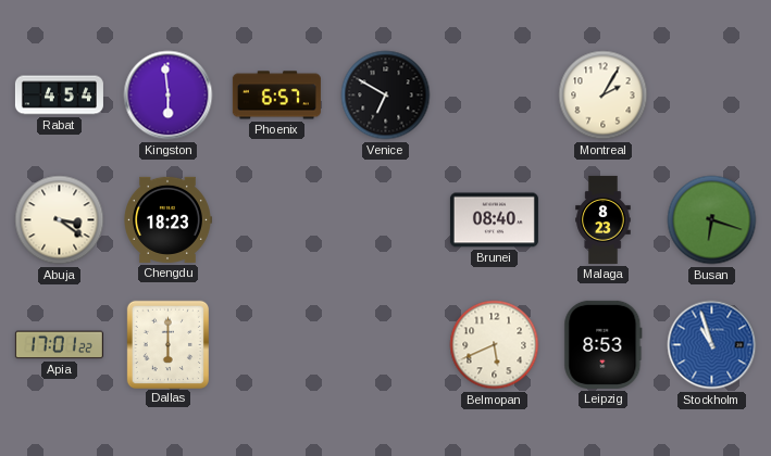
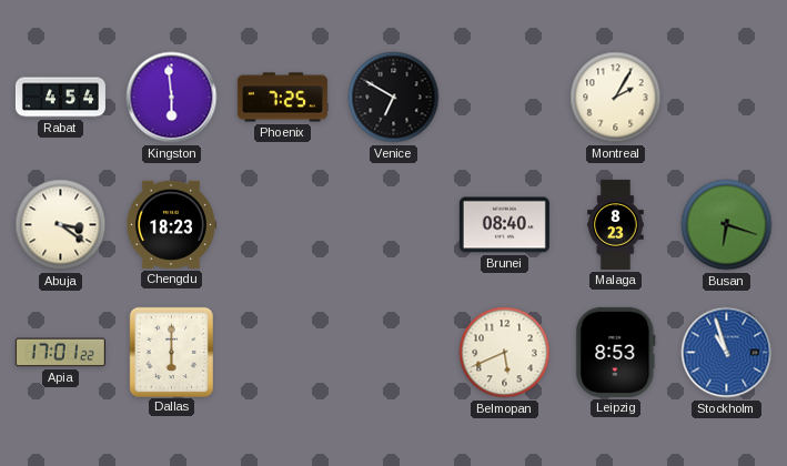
Phoenix: 6:57 -> 7:25
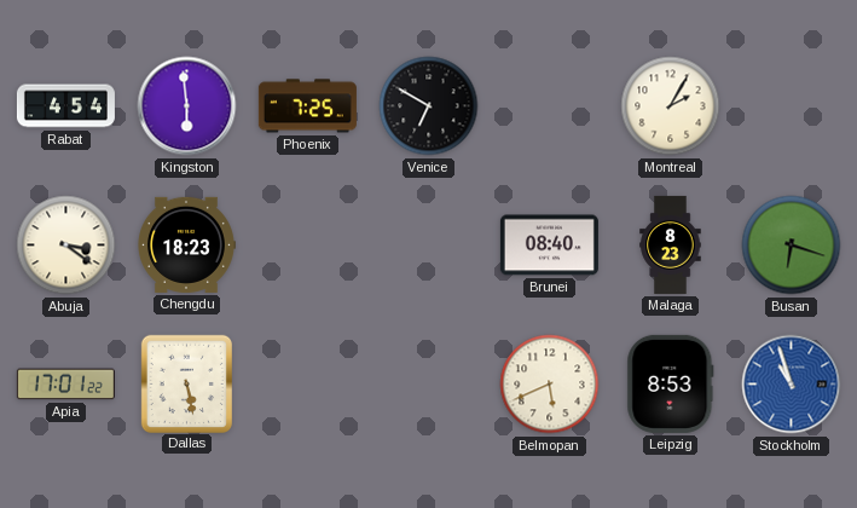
Dallas: 6:00 -> 5:28
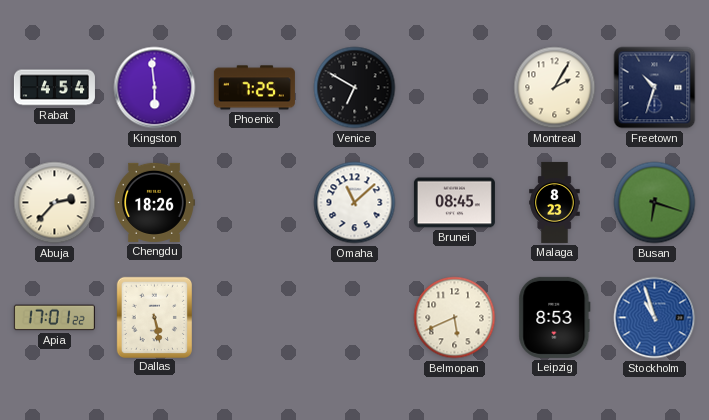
Freetown: none -> 10:33
Abuja: 3:21 -> 2:37
Chengdu: 18:23 -> 18:26
Omaha: none -> 11:08
Brunei: 08:40 -> 08:45
